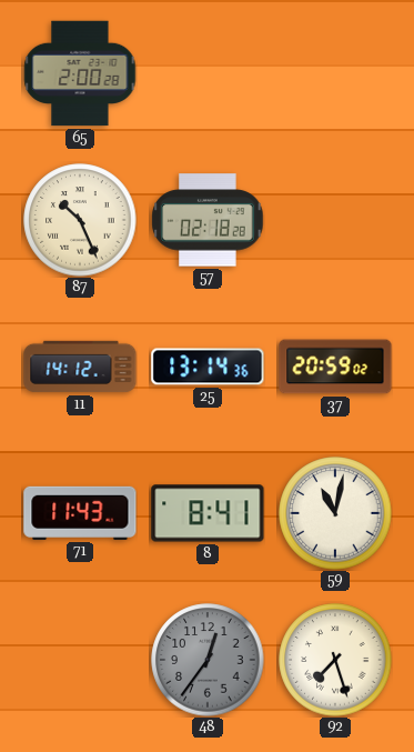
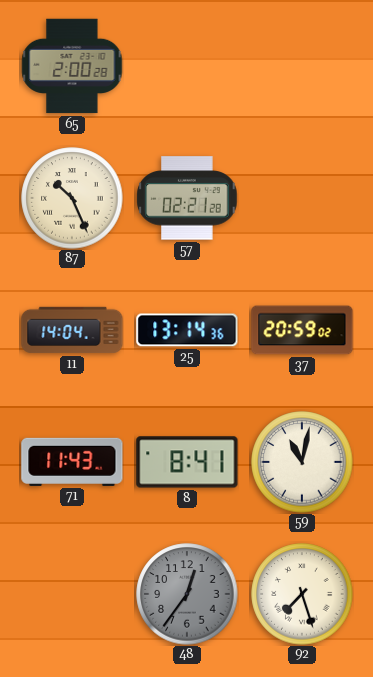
57: 02:18 -> 02:21
11: 14:12 -> 14:04
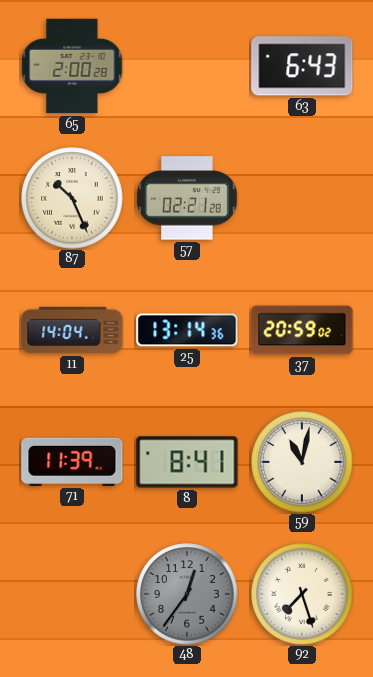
63: none -> 6:43
71: 11:43 -> 11:39
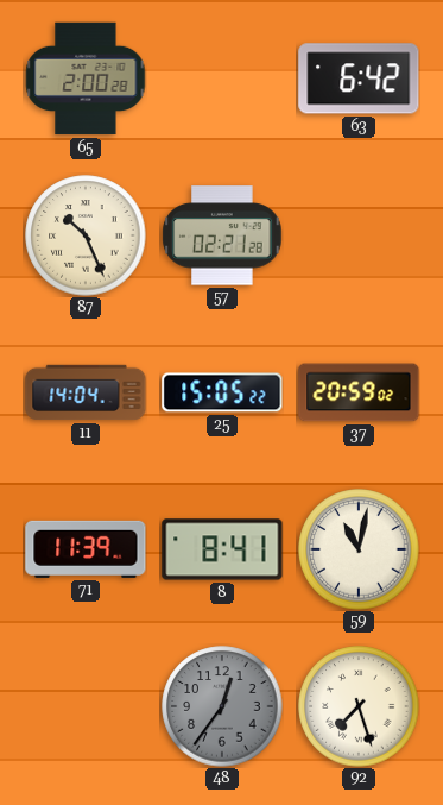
63: 6:43 -> 6:42
25: 13:14 -> 15:05
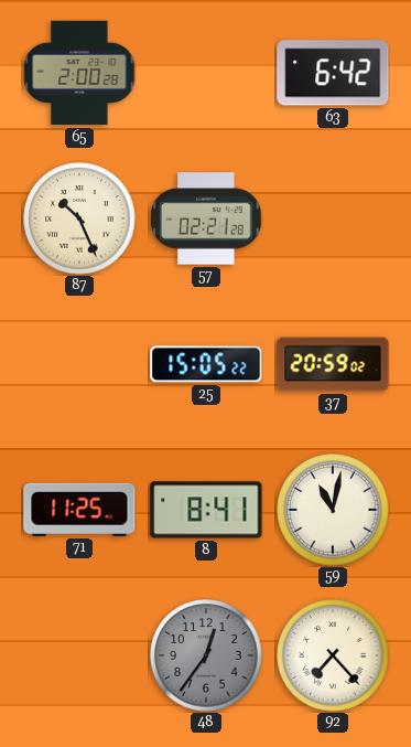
11: 14:04 -> none
71: 11:39 -> 11:25
92: 7:27 -> 7:23
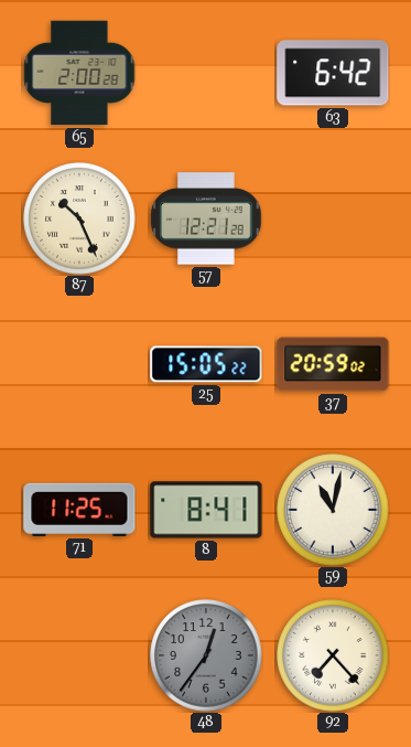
57: 02:21 -> 12:21
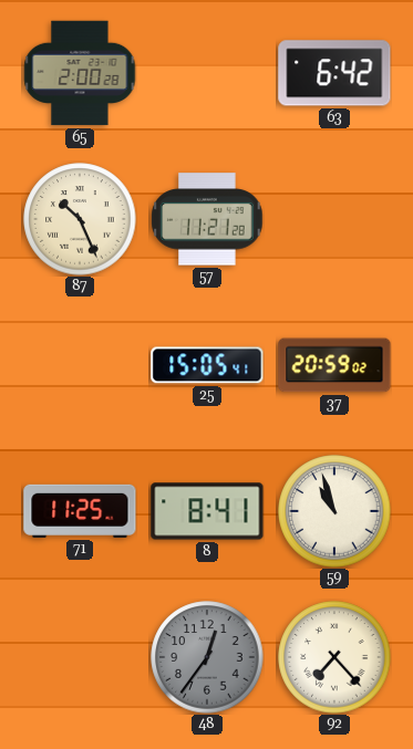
57: 12:21 -> 11:21
25: 15:05:22 -> 15:05:41
59: 11:02 -> 10:57
